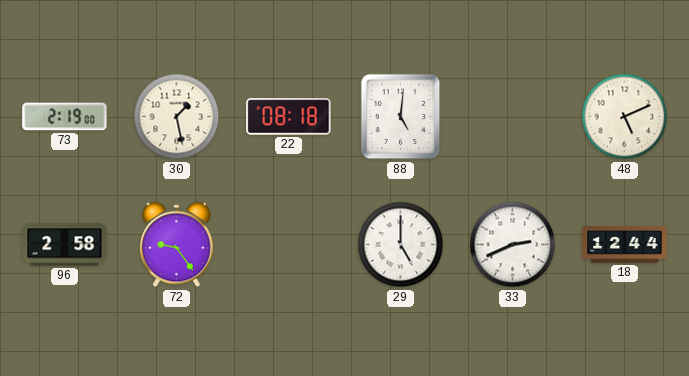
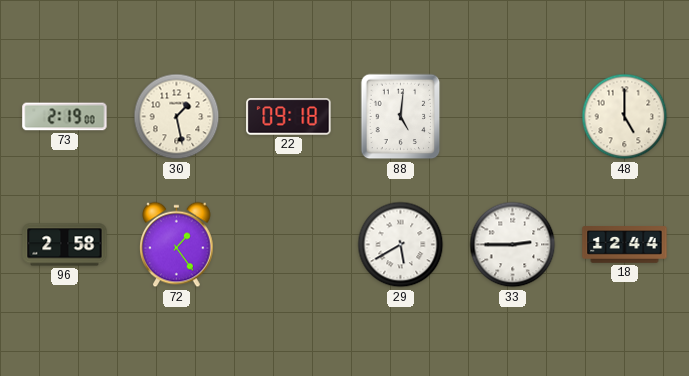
22: 08:18 -> 09:18
48: 5:11 -> 5:00
72: 9:24 -> 1:24
29: 5:00 -> 5:40
33: 2:41 -> 2:45
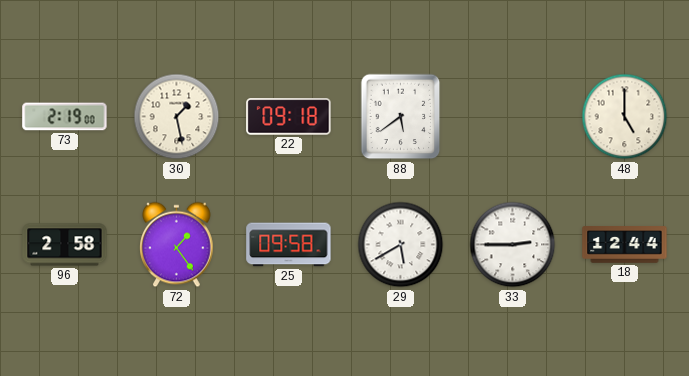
88: 5:01 -> 5:39
25: none -> 09:58
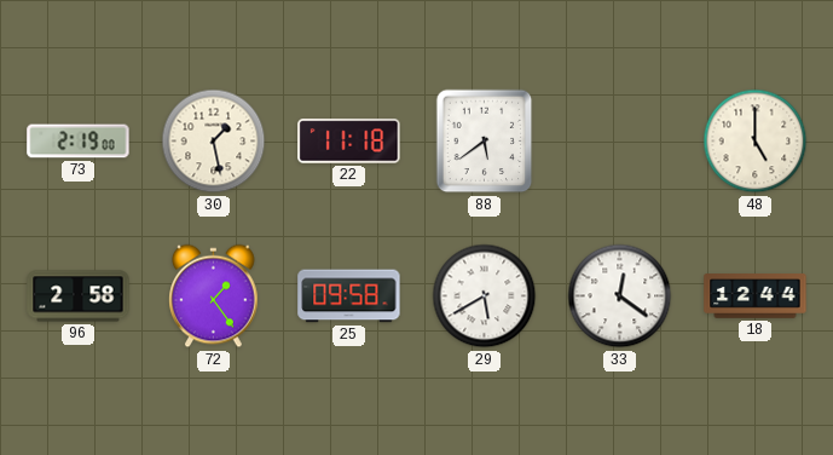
22: 09:18 -> 11:18
33: 2:45 -> 12:21
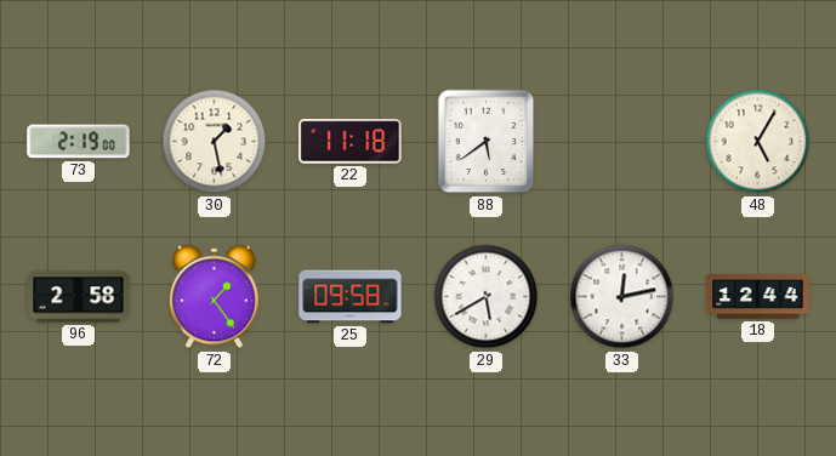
48: 5:00 -> 5:05
33: 12:21 -> 12:13
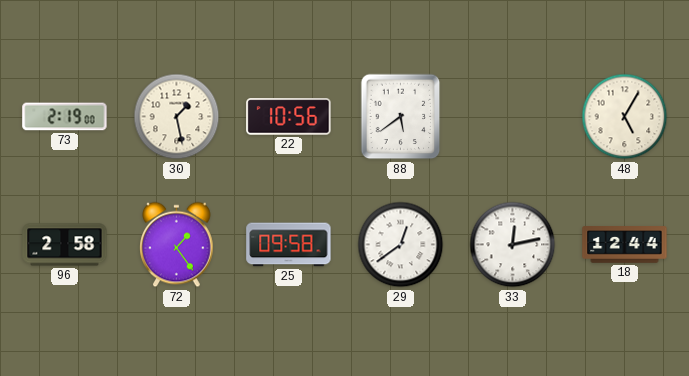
22: 11:18 -> 10:56
29: 5:40 -> 12:39
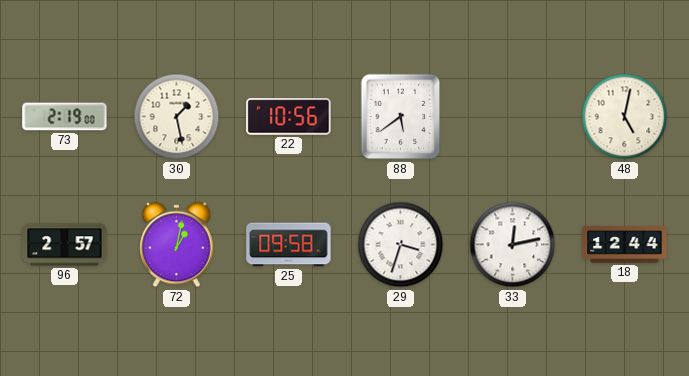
48: 5:05 -> 5:02
96: 2:58 -> 2:57
72: 1:24 -> 1:02
29: 12:39 -> 3:33
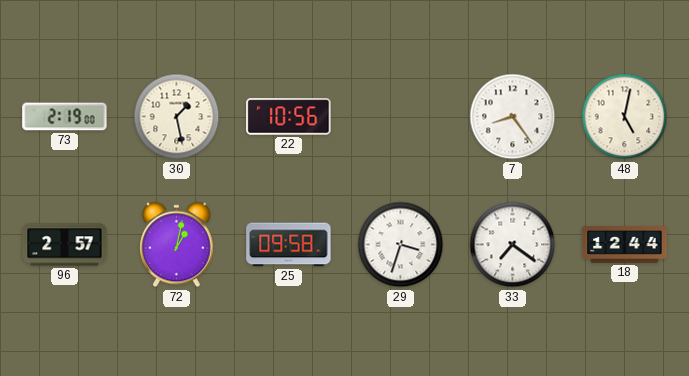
88: 5:39 -> none
7: none -> 8:24
33: 12:13 -> 7:21
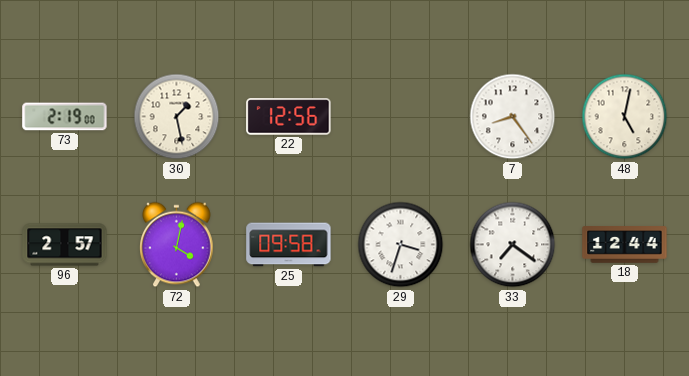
22: 10:56 -> 12:56
72: 1:02 -> 4:02
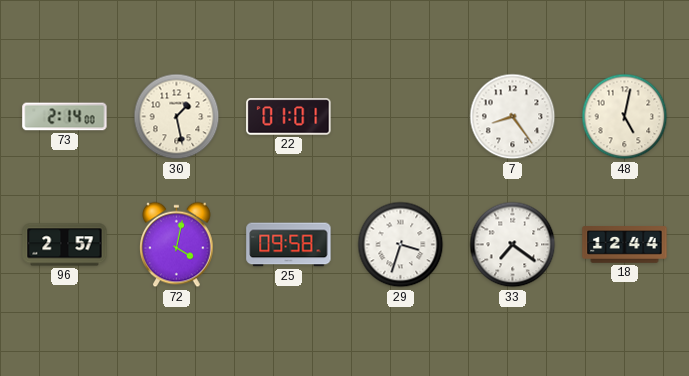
73: 2:19 -> 2:14
22: 12:56 -> 01:01
